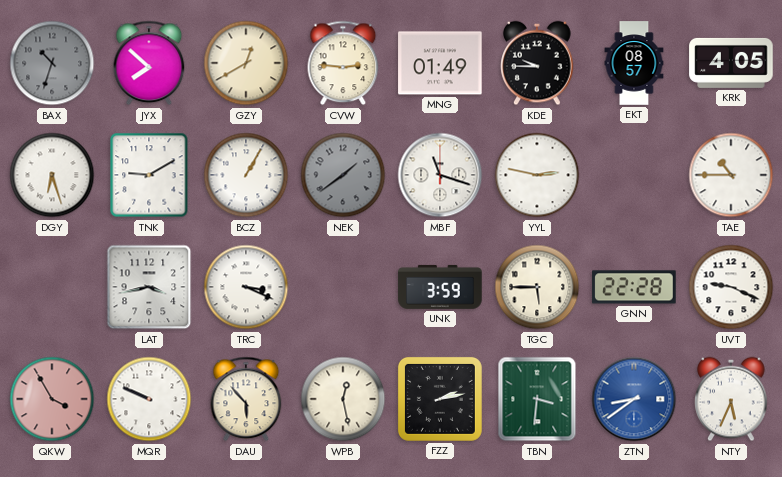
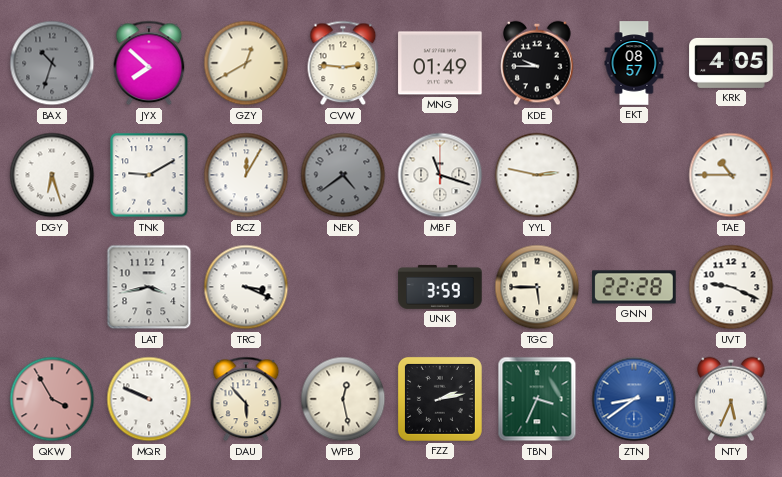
BCZ: 1:05 -> 12:05
NEK: 1:39 -> 4:39
TBN: 3:31 -> 3:34
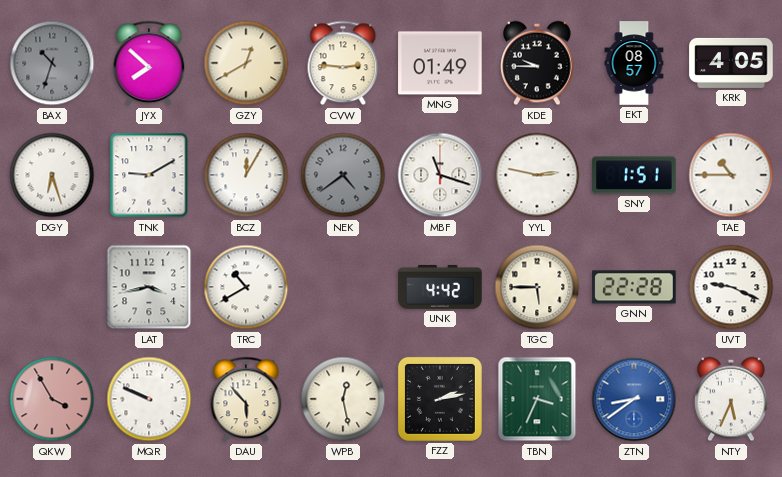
SNY: none -> 1:51
TRC: 3:19 -> 10:40
UNK: 3:59 -> 4:42
